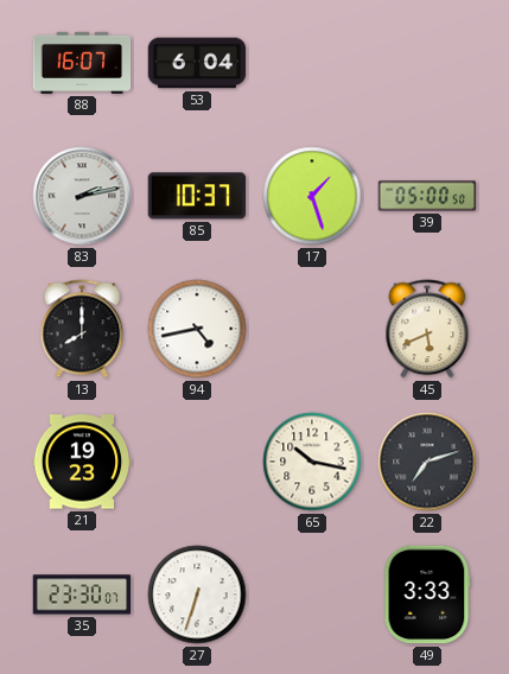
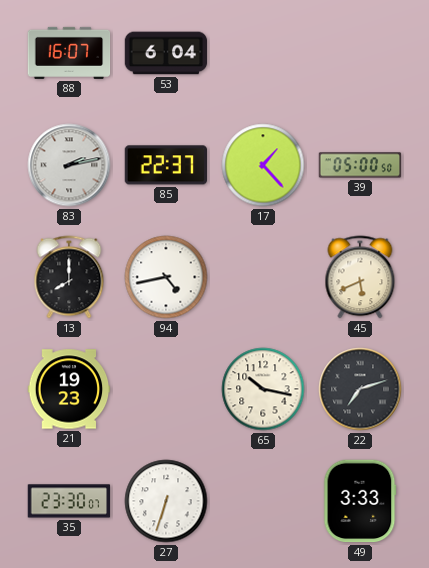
85: 10:37 -> 22:37
17: 1:27 -> 1:23
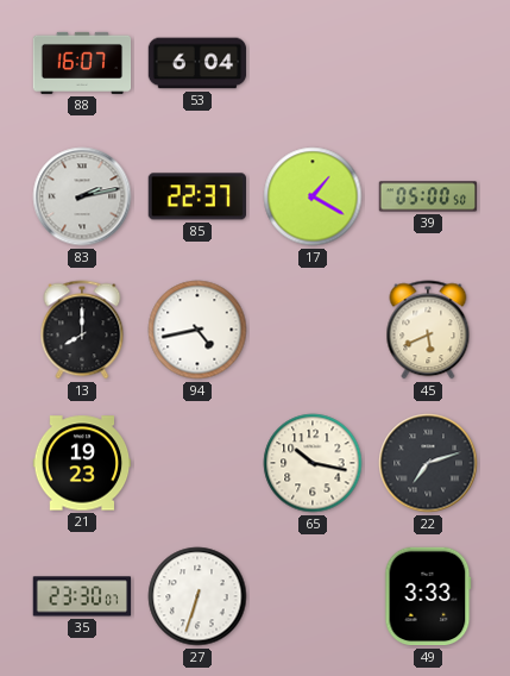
17: 1:23 -> 1:20
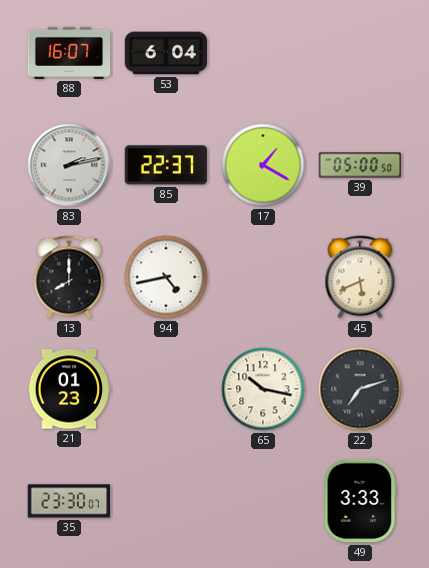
21: 19:23 -> 01:23
27: 6:33 -> none
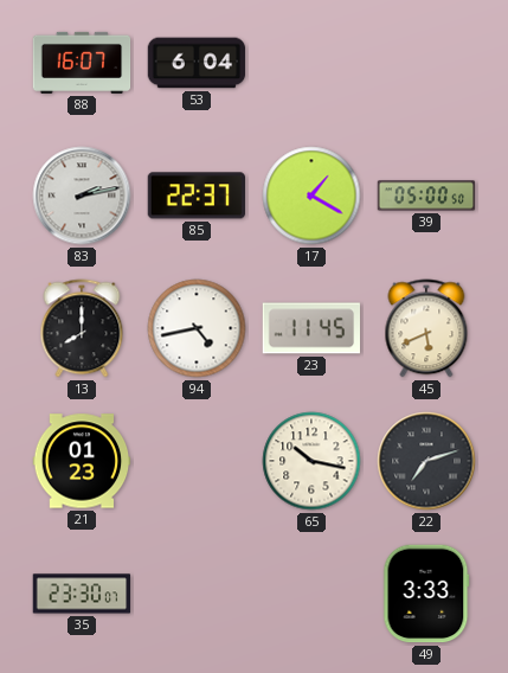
23: none -> 11:45
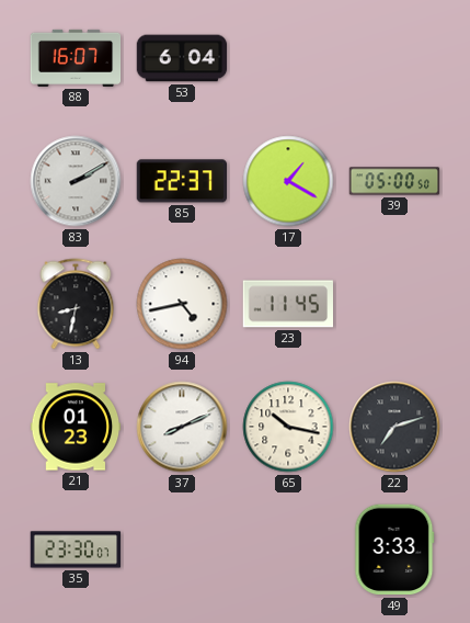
83: 2:13 -> 2:10
13: 8:00 -> 8:32
45: 5:41 -> none
37: none -> 8:11
